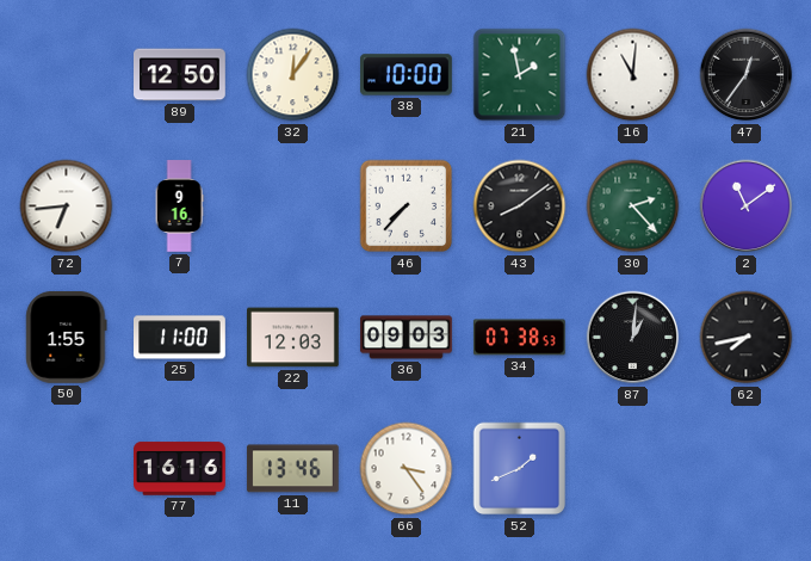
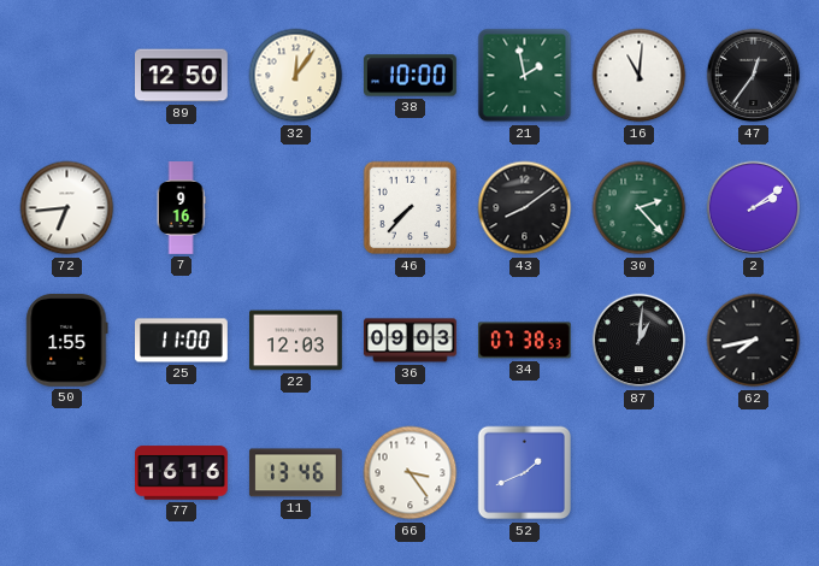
2: 11:09 -> 2:09
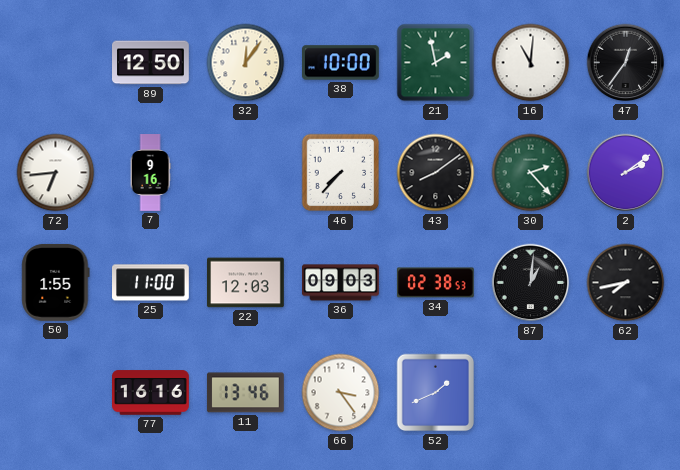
34: 07:38 -> 02:38
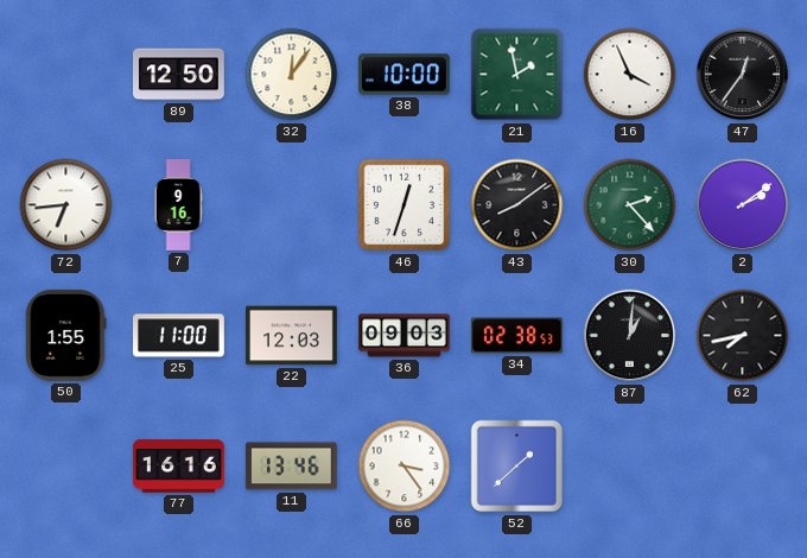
16: 11:01 -> 3:56
46: 7:37 -> 12:33
52: 1:41 -> 1:38
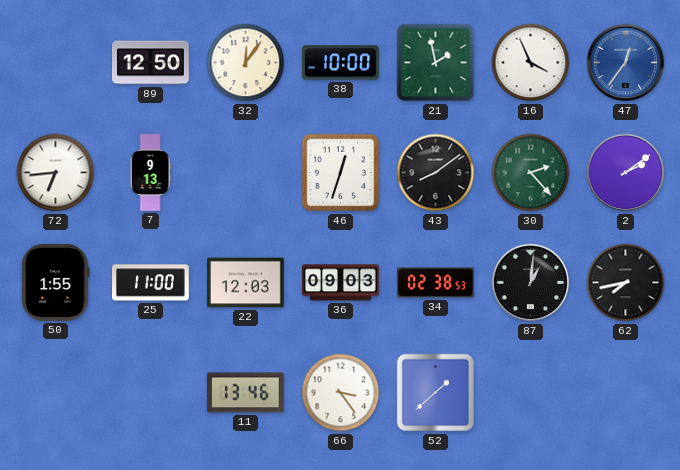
47 dial: black -> blue
7: 9:16 -> 9:13
77: 16:16 -> none
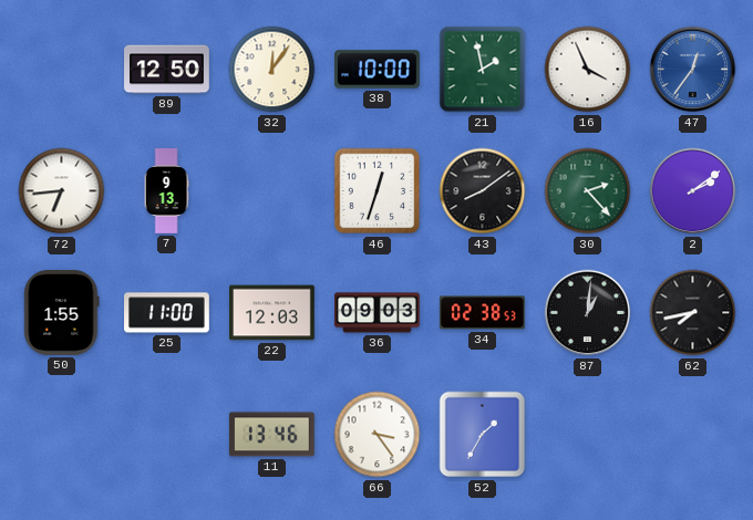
52: 1:38 -> 1:35
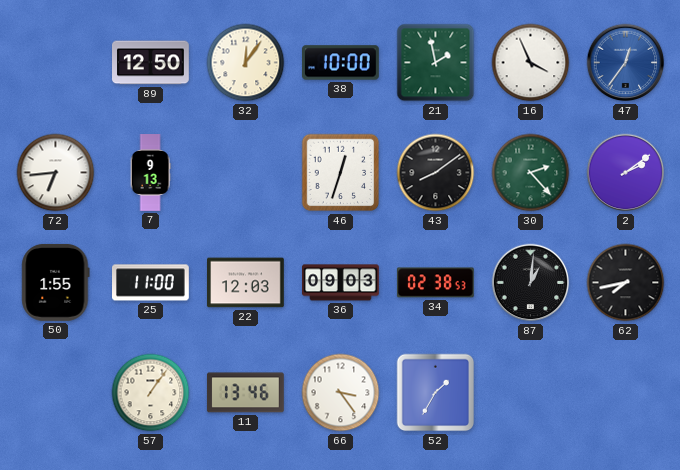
57: none -> 1:06
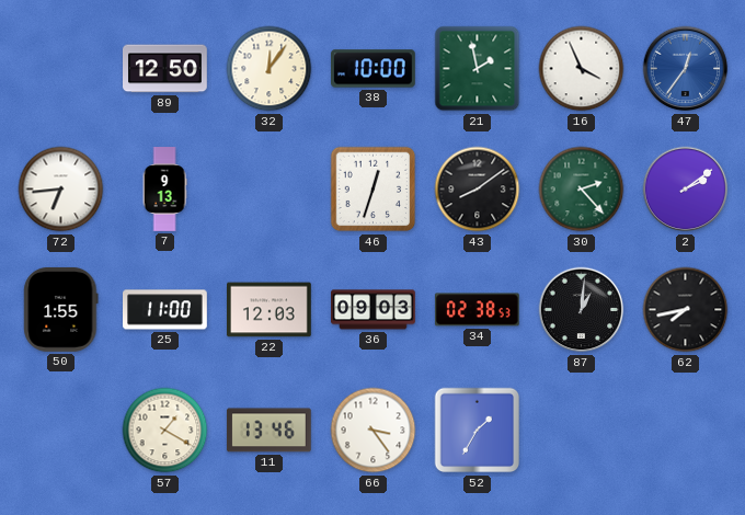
57: 1:06 -> 1:20
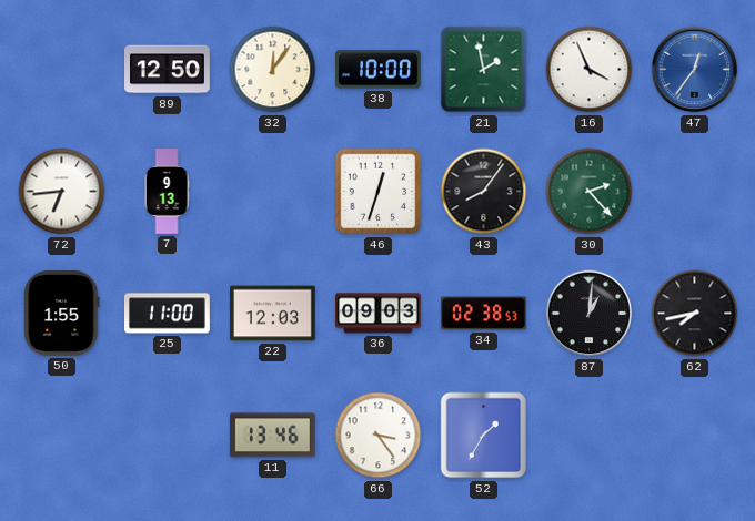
43: 8:09 -> 8:06
2: 2:09 -> none
57: 1:20 -> none
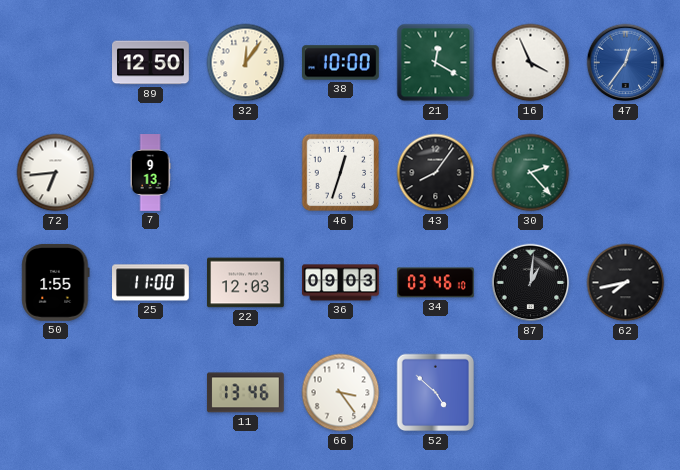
21: 1:58 -> 12:20
34: 02:38 -> 03:46
52: 1:35 -> 4:52
